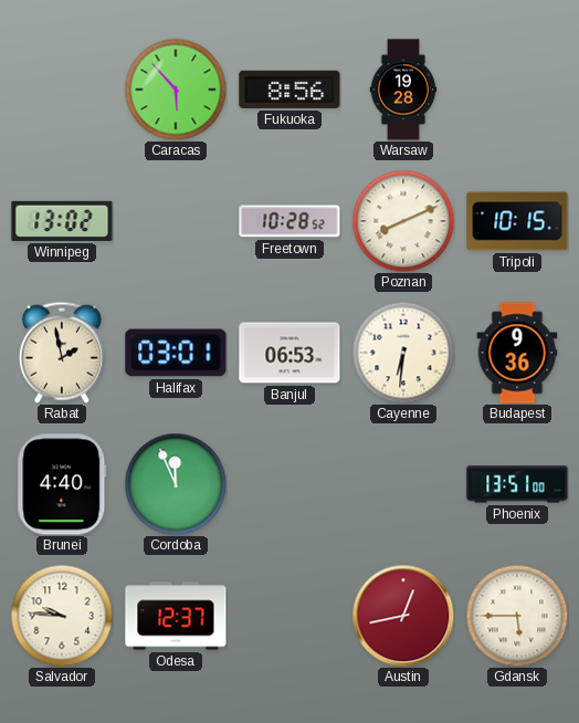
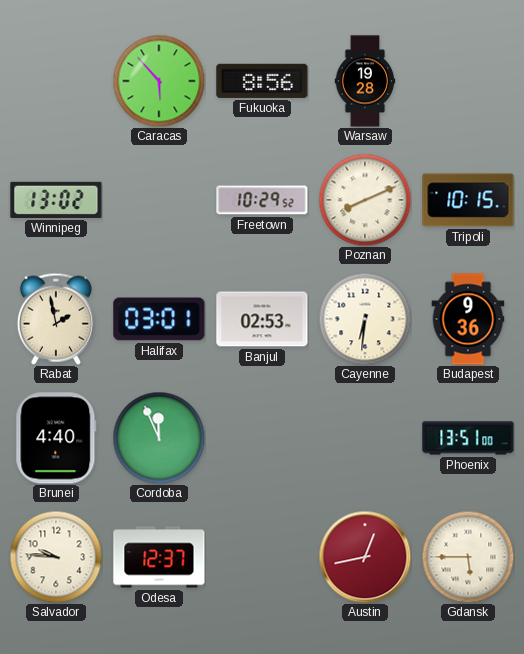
Freetown: 10:28 -> 10:29
Banjul: 06:53 -> 02:53
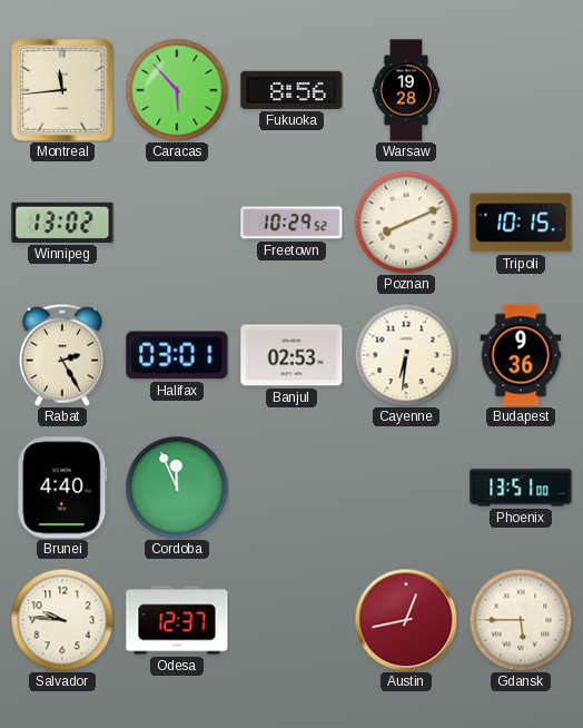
Montreal: none -> 11:44
Rabat: 1:58 -> 2:25
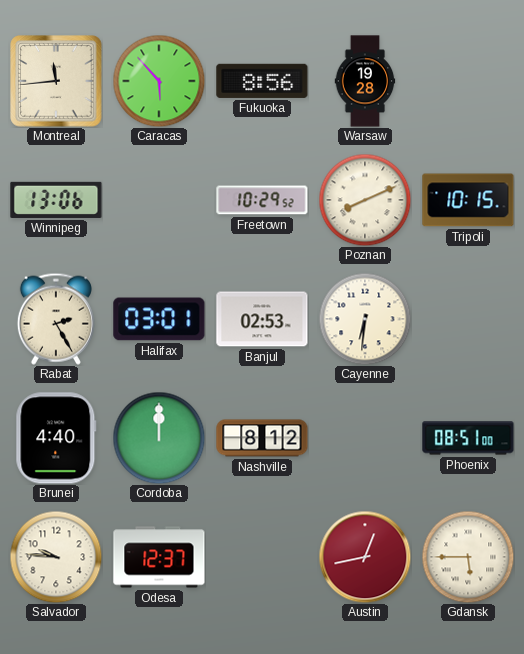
Winnipeg: 13:02 -> 13:06
Budapest: 9:36 -> none
Cordoba: 11:56 -> 12:00
Nashville: none -> 8:12
Phoenix: 13:51 -> 08:51
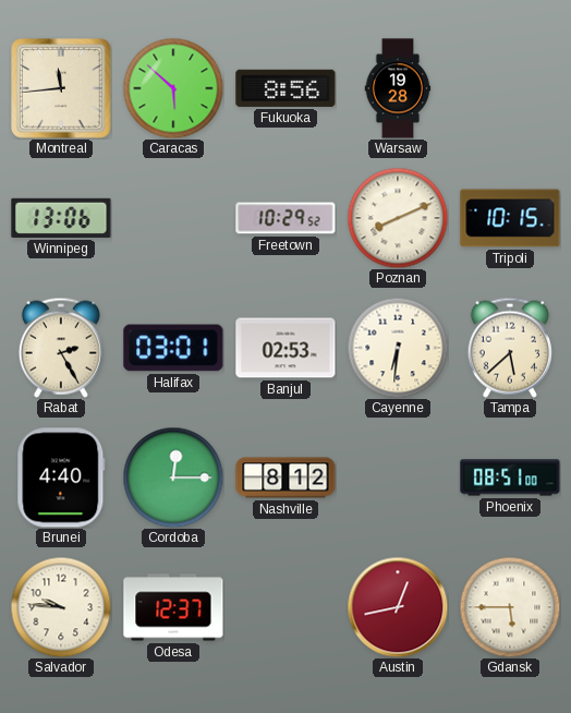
Caracas: 5:53 -> 5:52
Tampa: none -> 5:38
Cordoba: 12:00 -> 12:15
